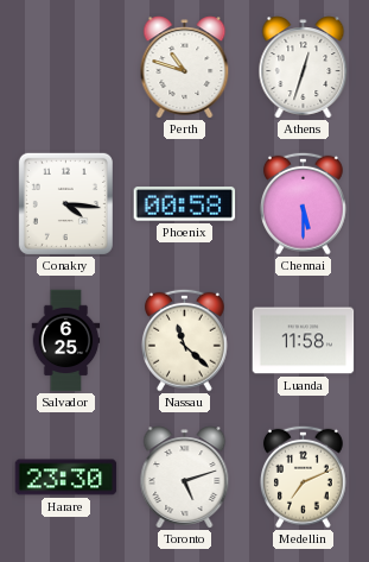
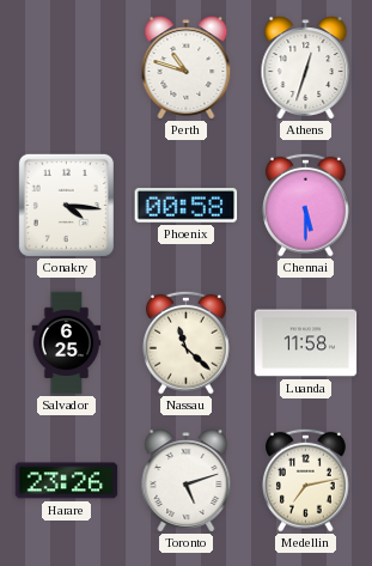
Harare: 23:30 -> 23:26
Medellin: 7:11 -> 7:13
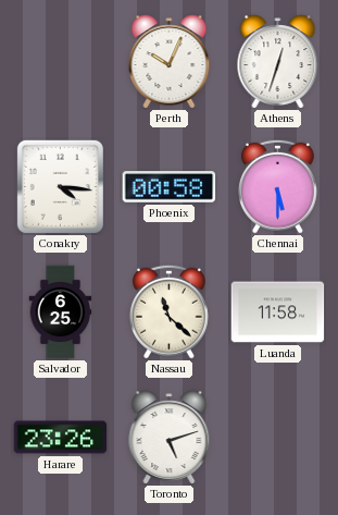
Perth: 10:48 -> 10:04
Medellin: 7:13 -> none
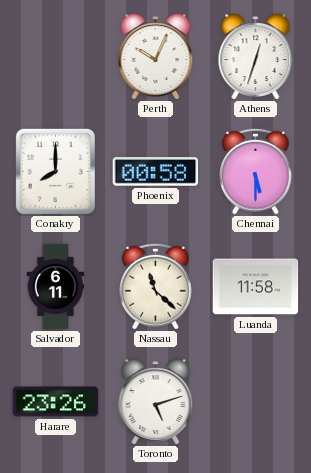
Conakry: 4:16 -> 8:00
Salvador: 6:25 -> 6:11
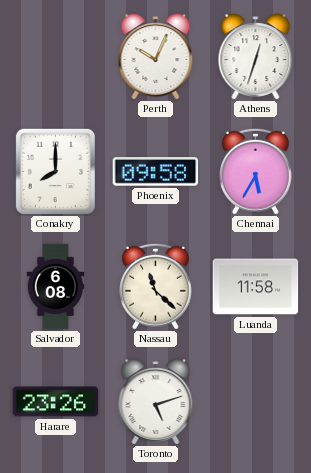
Phoenix: 00:58 -> 09:58
Chennai: 5:30 -> 5:35
Salvador: 6:11 -> 6:08
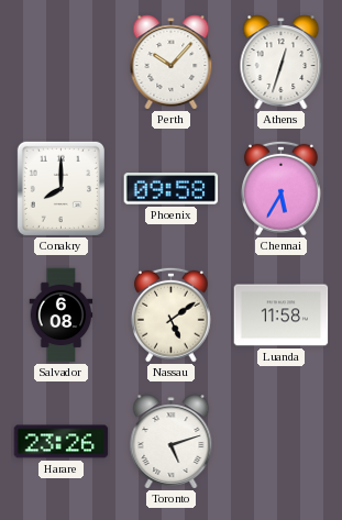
Perth: 10:04 -> 10:07
Nassau: 11:22 -> 5:09
